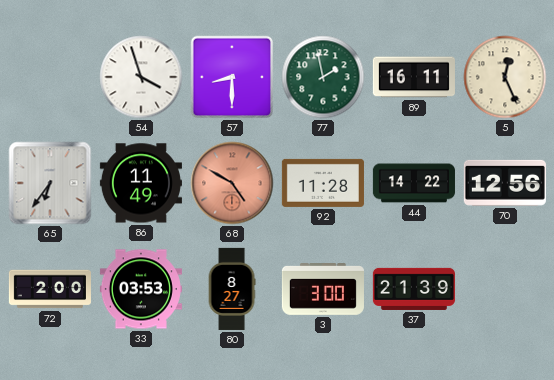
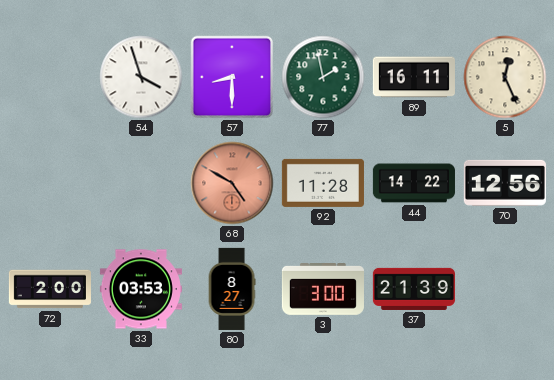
65: 6:36 -> none
86: 11:49 -> none
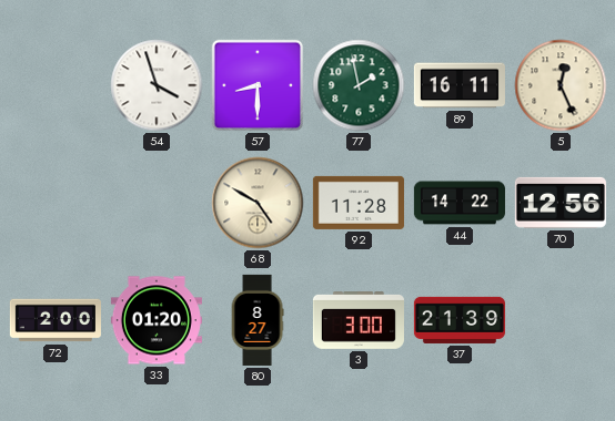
68 dial: salmon -> cream
33: 03:53 -> 01:20
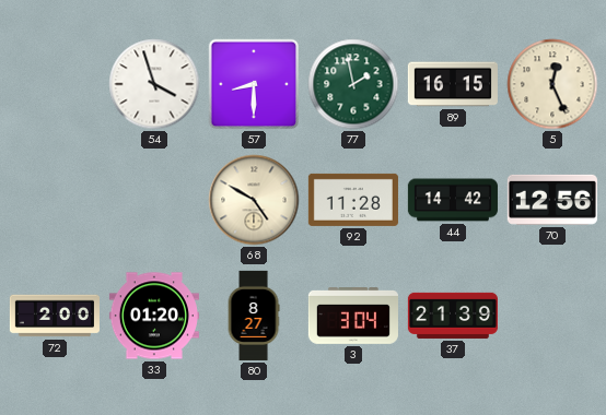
89: 16:11 -> 16:15
44: 14:22 -> 14:42
3: 3:00 -> 3:04
